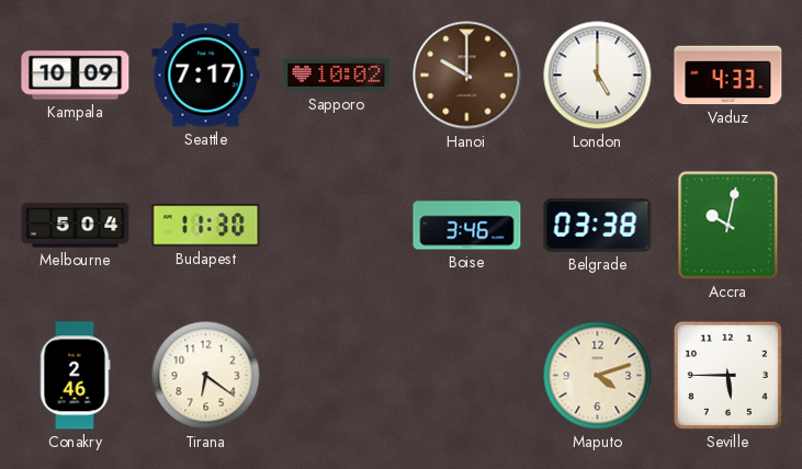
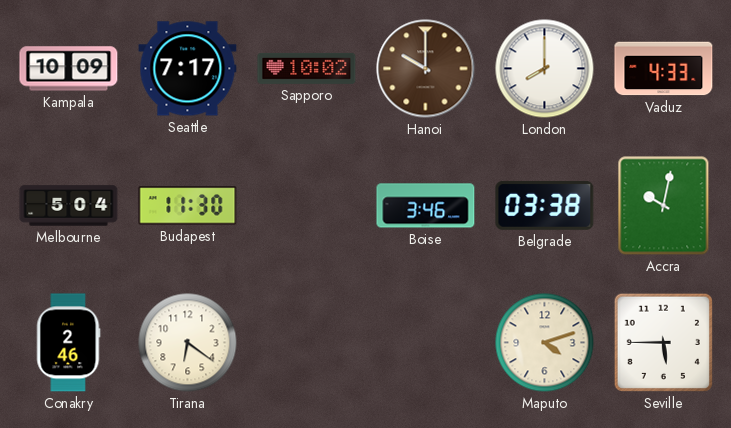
London: 5:00 -> 8:00
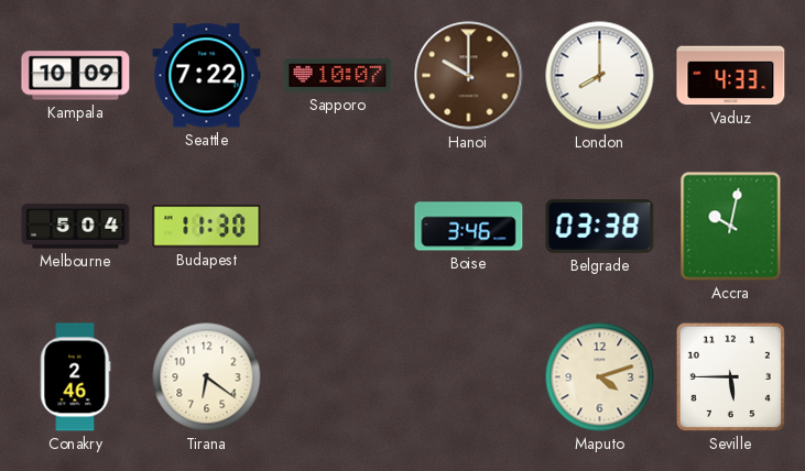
Seattle: 7:17 -> 7:22
Sapporo: 10:02 -> 10:07
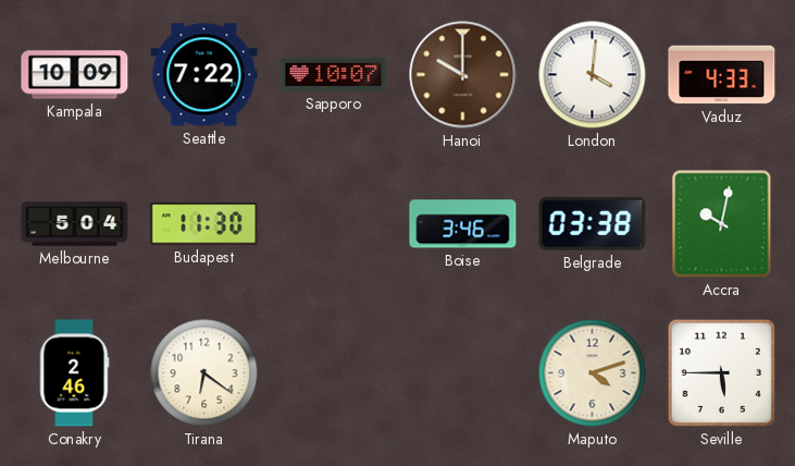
London: 8:00 -> 4:01
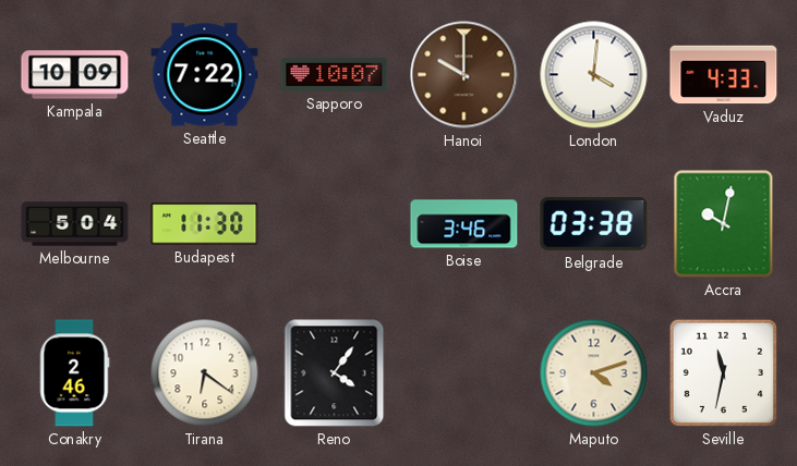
Reno: none -> 4:06
Seville: 5:45 -> 11:32
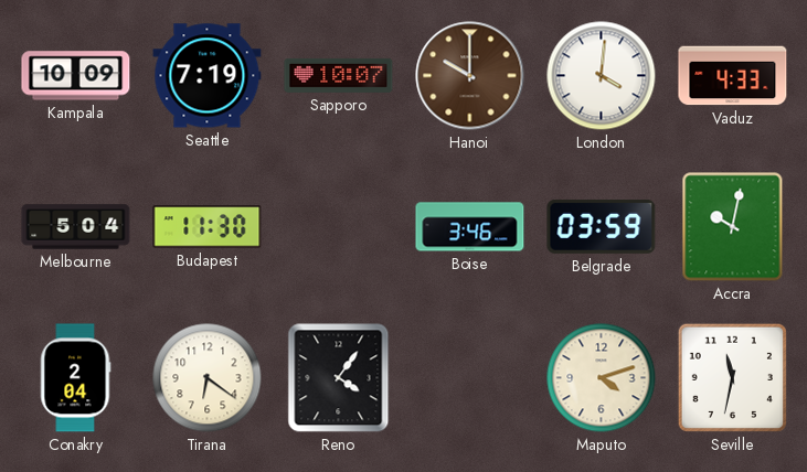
Seattle: 7:22 -> 7:19
Belgrade: 03:38 -> 03:59
Conakry: 2:46 -> 2:04
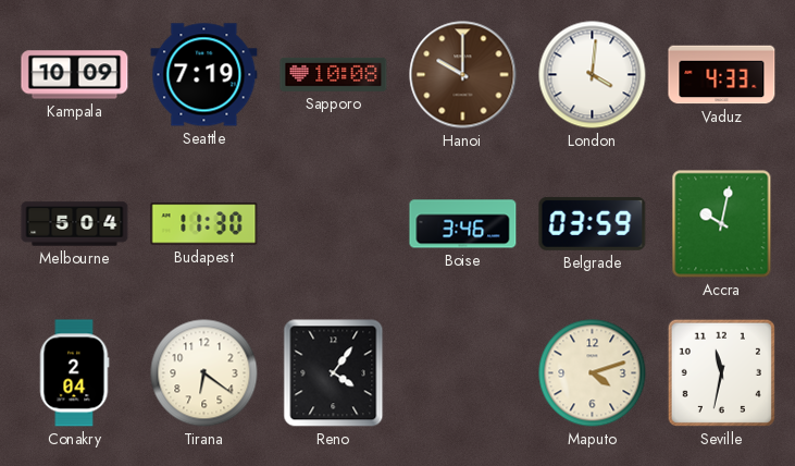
Sapporo: 10:07 -> 10:08
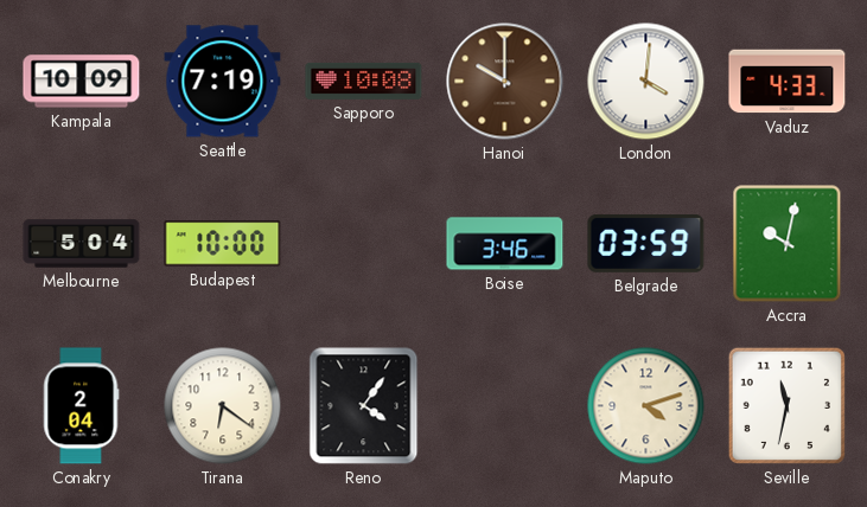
Budapest: 11:30 -> 10:00
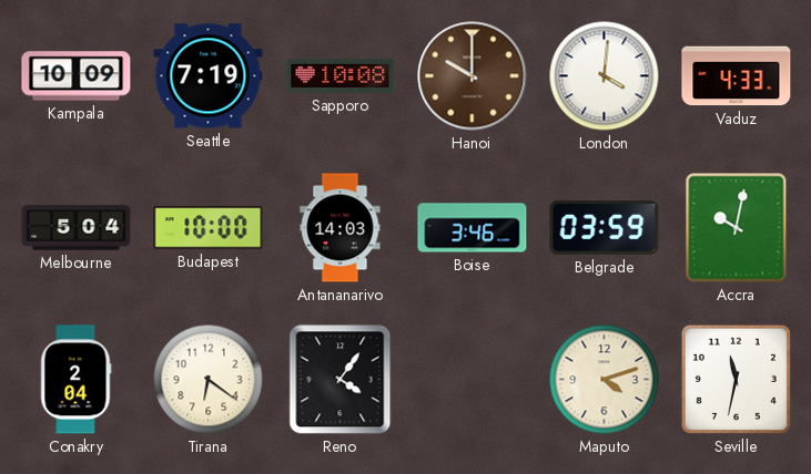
Antananarivo: none -> 14:03
